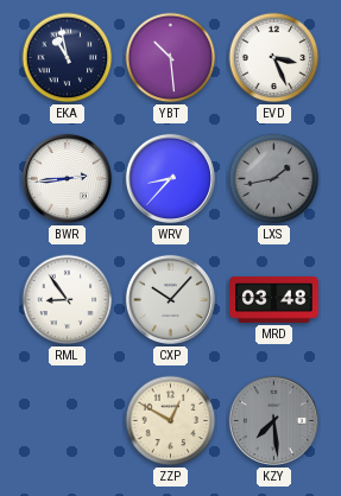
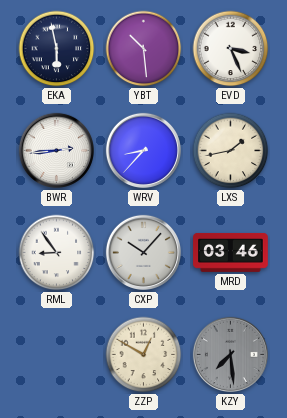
EKA: 10:58 -> 5:58
LXS dial: grey -> cream
MRD: 03:48 -> 03:46
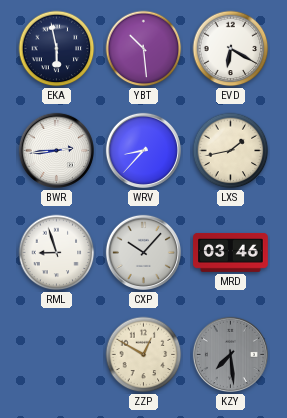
EVD: 3:26 -> 6:20
RML: 8:54 -> 8:57
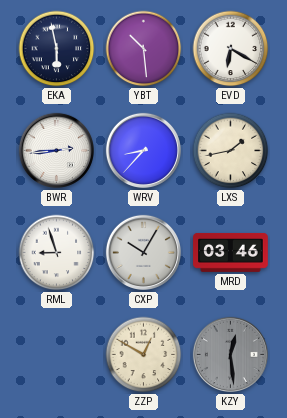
CXP: 10:07 -> 10:05
KZY: 7:29 -> 12:29
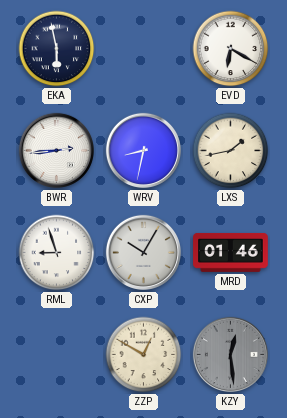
YBT: 10:29 -> none
WRV: 8:37 -> 8:32
MRD: 03:46 -> 01:46
